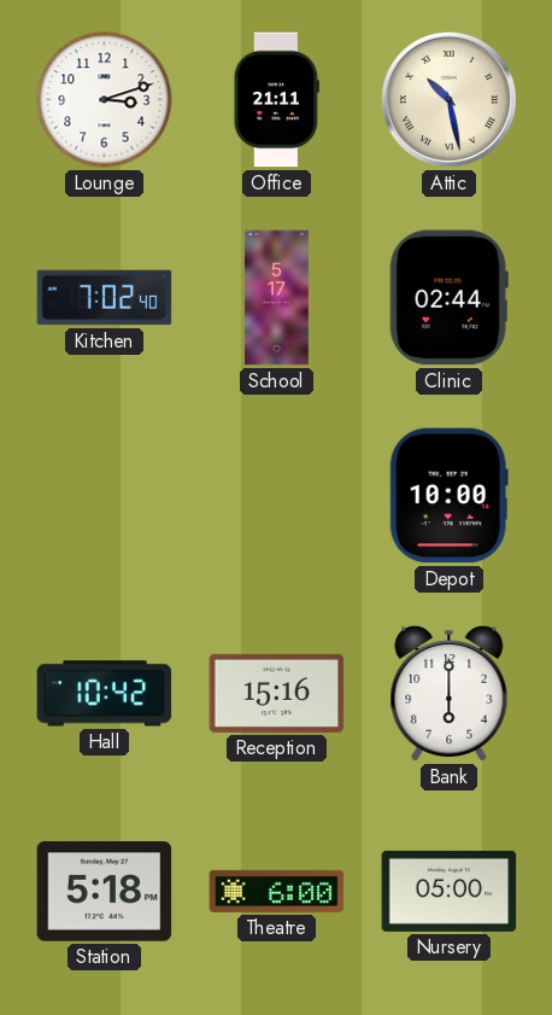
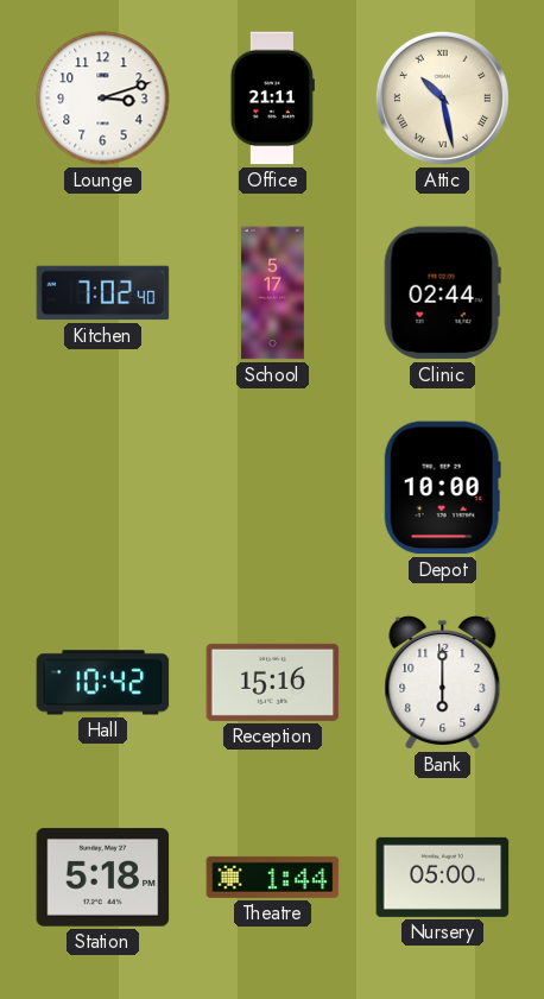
Theatre: 6:00 -> 1:44
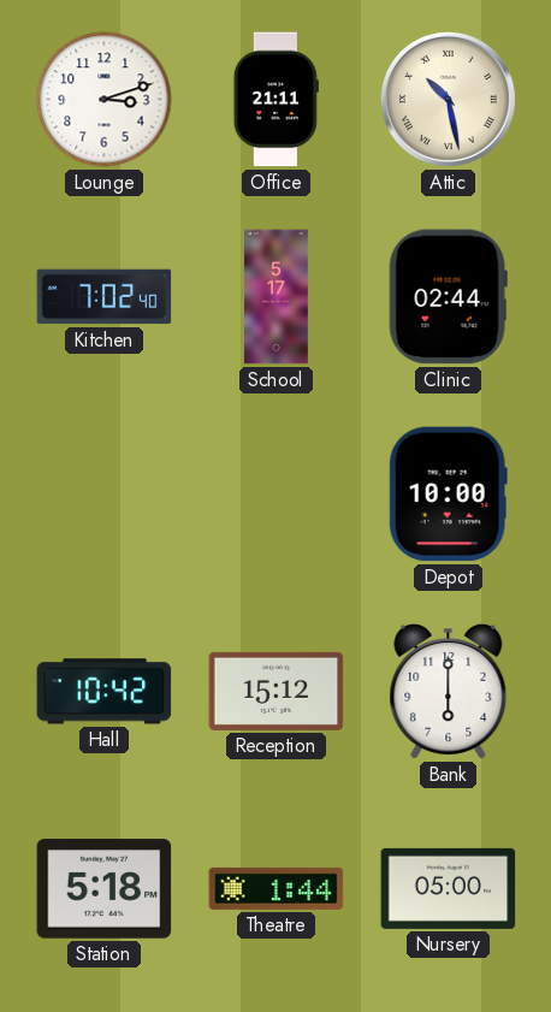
Reception: 15:16 -> 15:12
